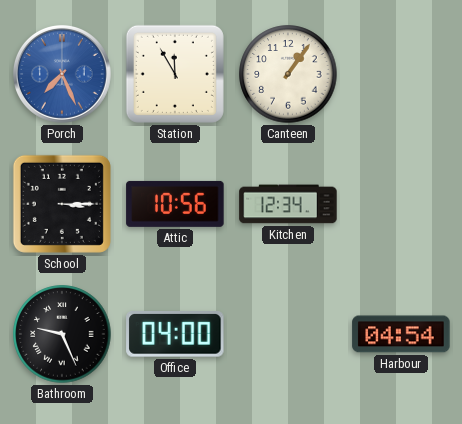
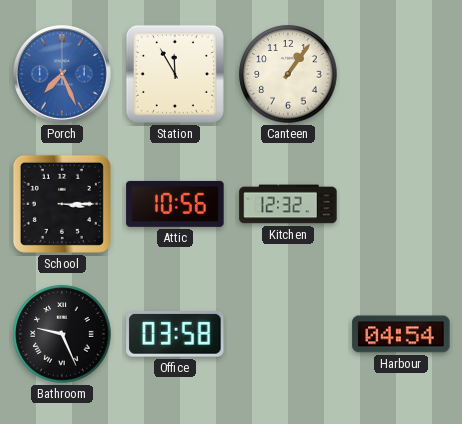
Kitchen: 12:34 -> 12:32
Office: 04:00 -> 03:58
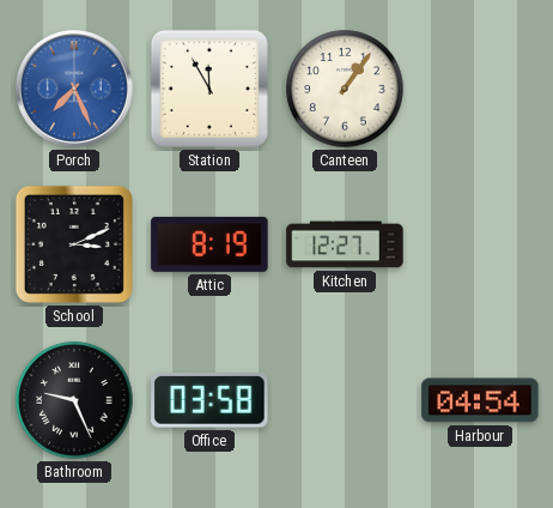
School: 3:15 -> 3:11
Attic: 10:56 -> 8:19
Kitchen: 12:32 -> 12:27
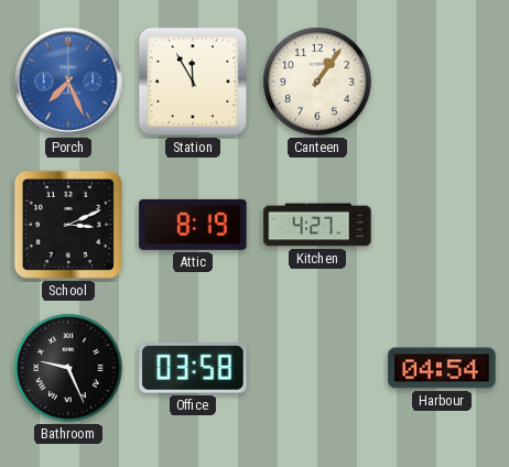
Kitchen: 12:27 -> 4:27
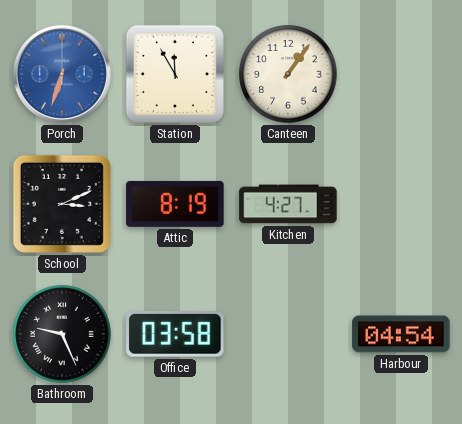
Porch: 7:26 -> 6:33
